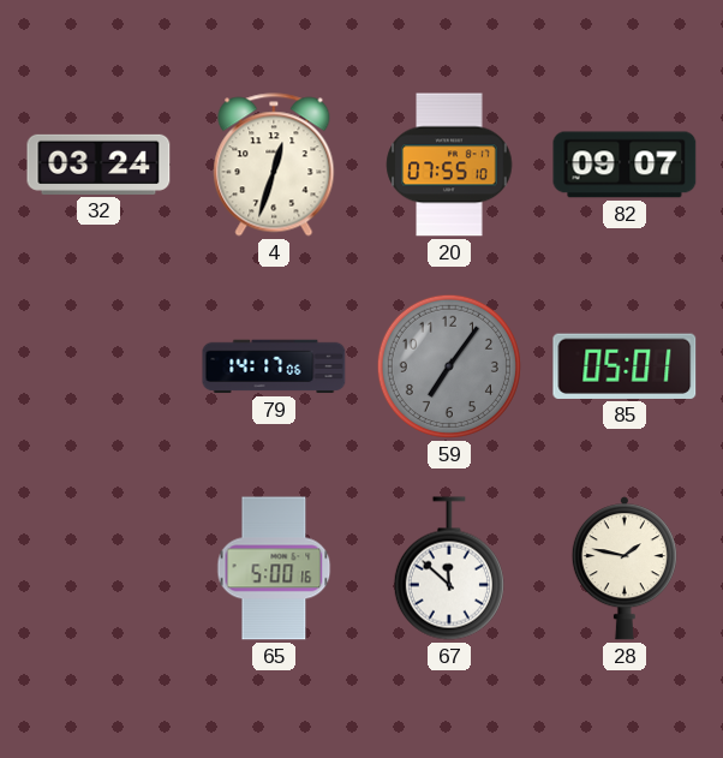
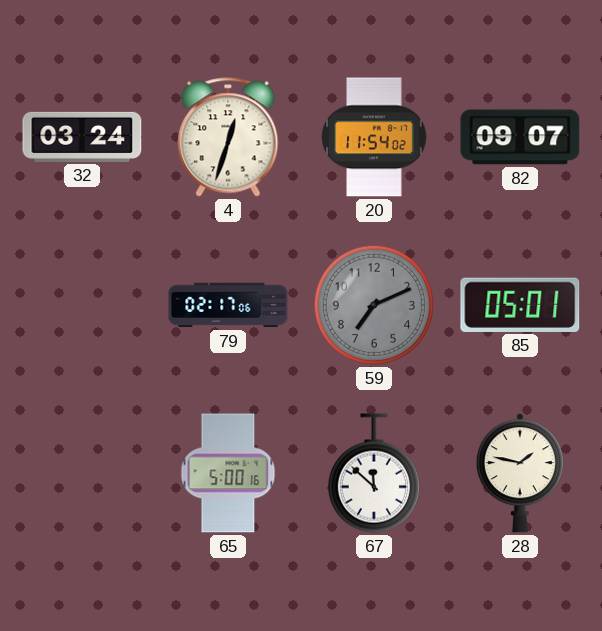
20: 07:55 -> 11:54
79: 14:17 -> 02:17
59: 7:06 -> 7:11
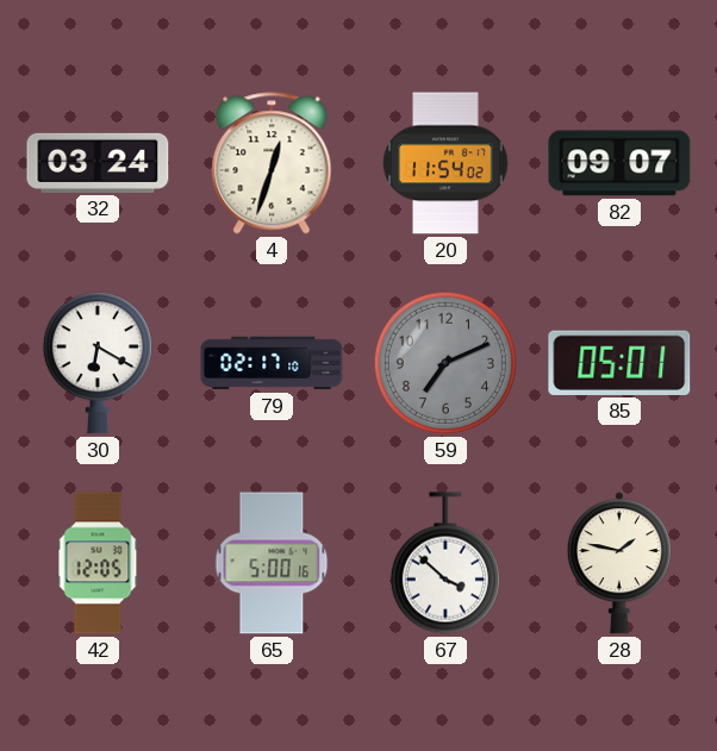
30: none -> 6:20
79: 02:17:06 -> 02:17:10
42: none -> 12:05
67: 11:52 -> 3:52
